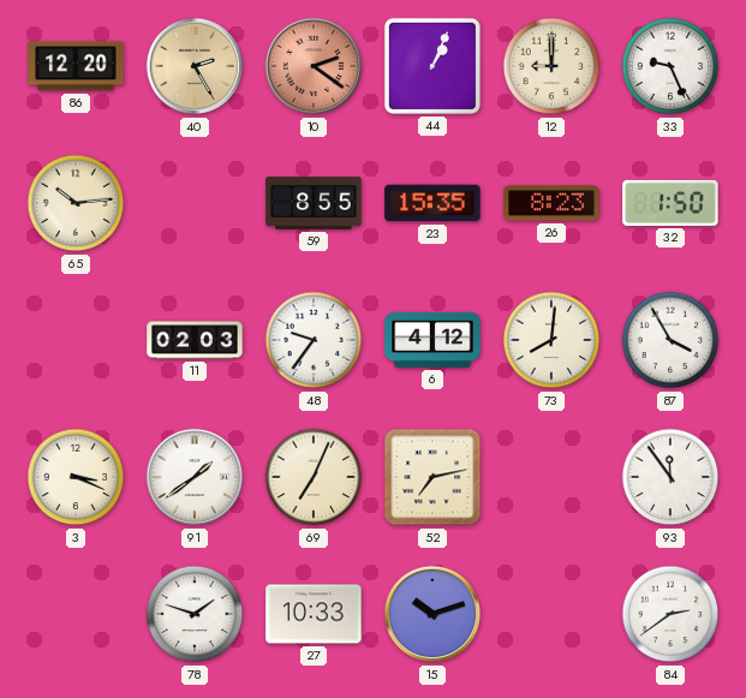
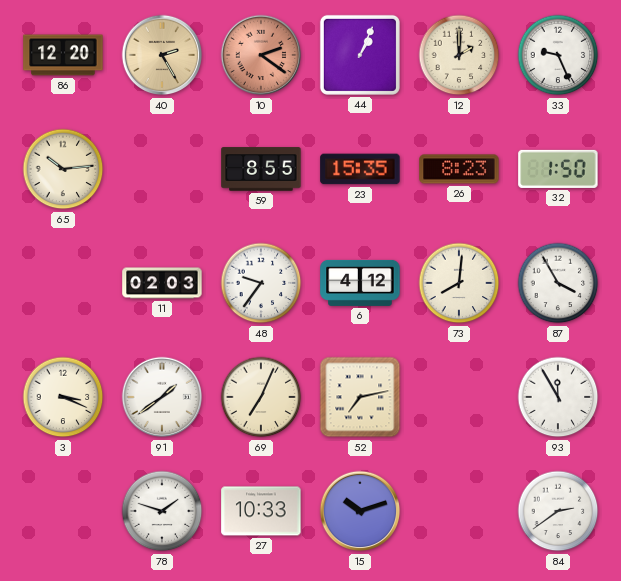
12: 9:00 -> 2:00
93: 11:54 -> 11:55
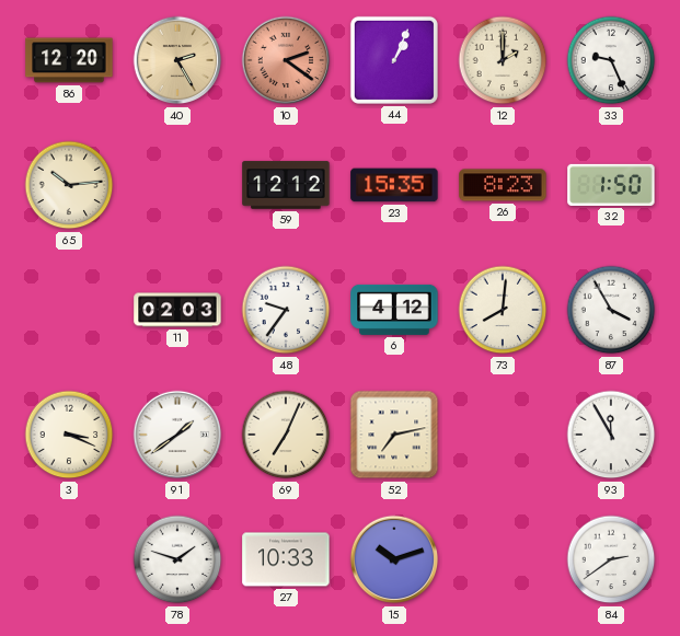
59: 8:55 -> 12:12
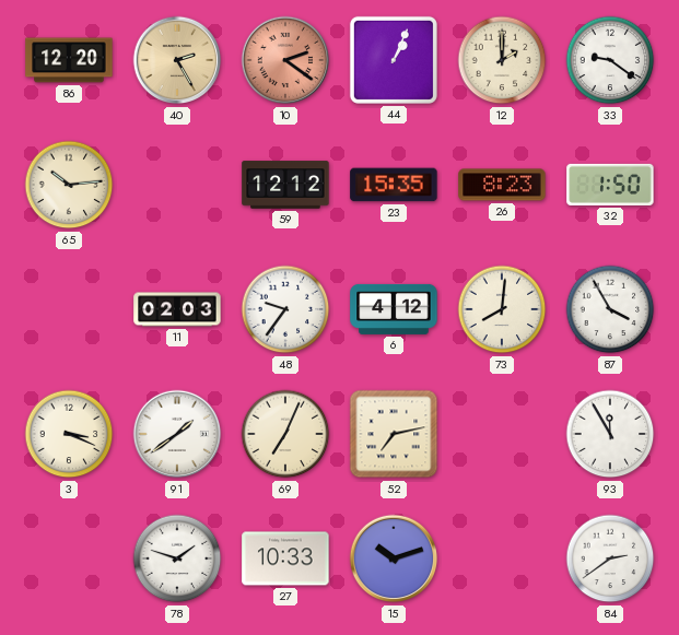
33: 9:26 -> 9:21
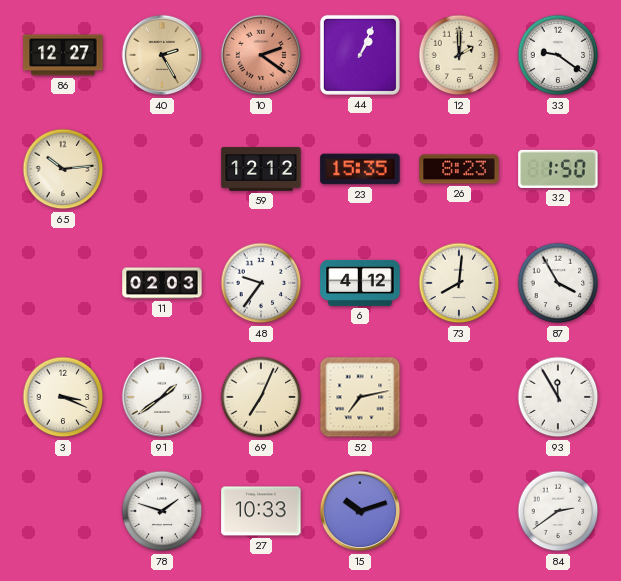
86: 12:20 -> 12:27
